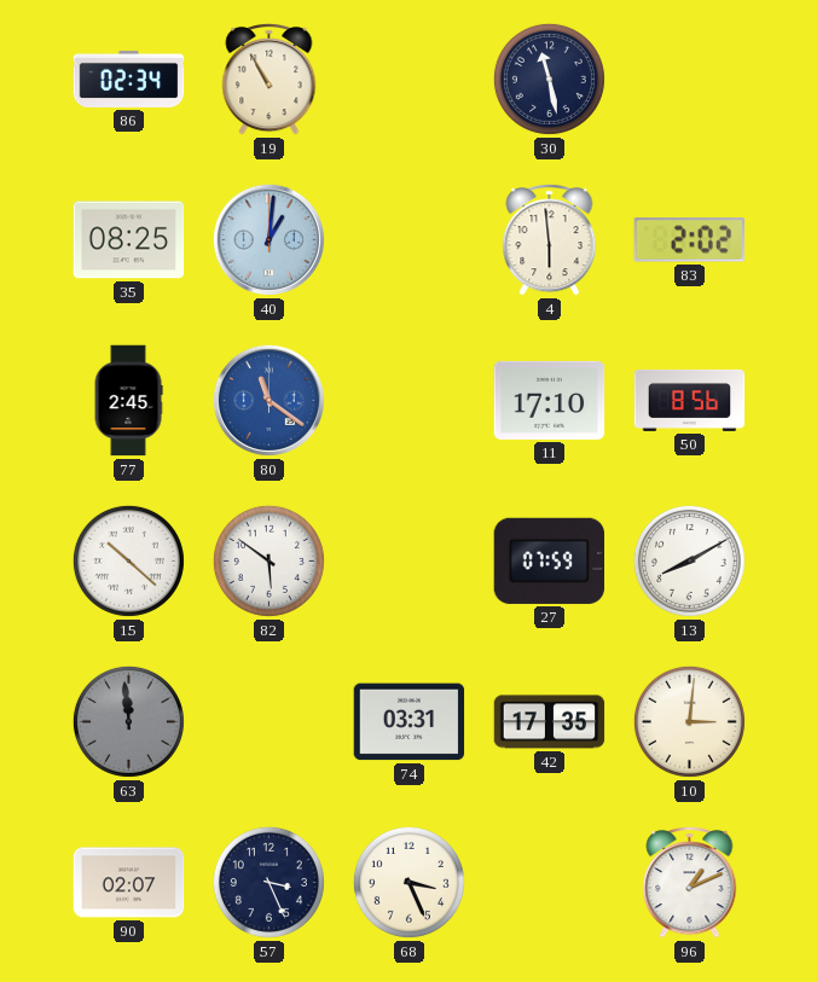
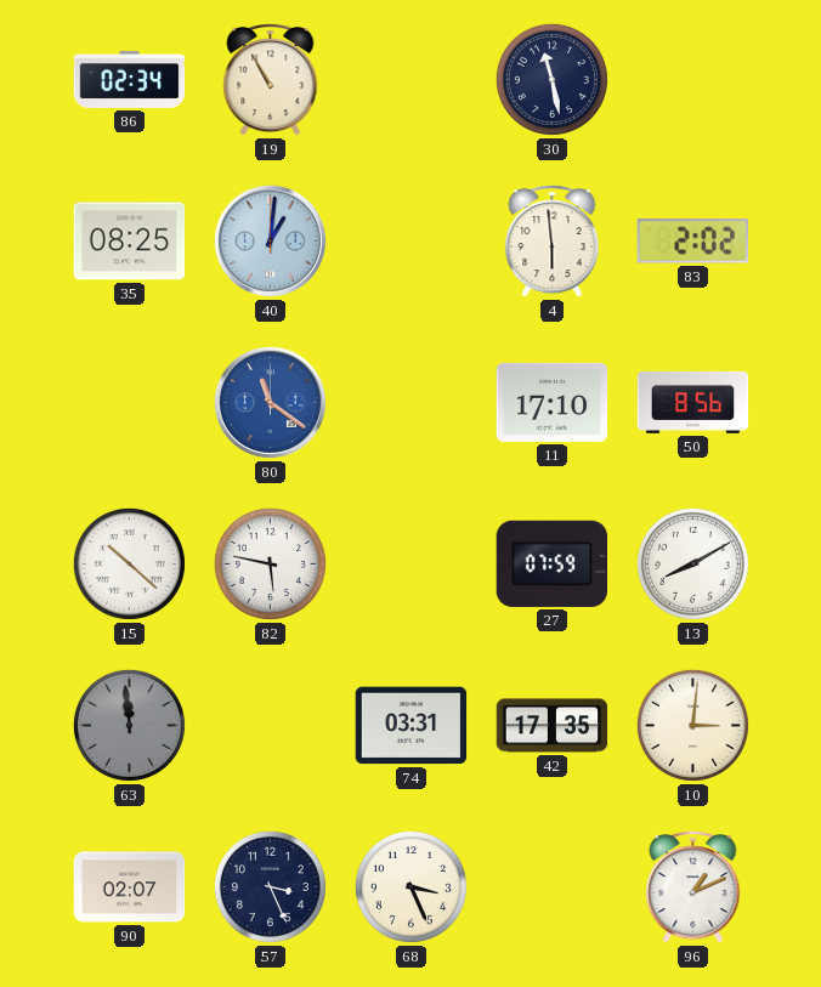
77: 2:45 -> none
82: 5:51 -> 5:47
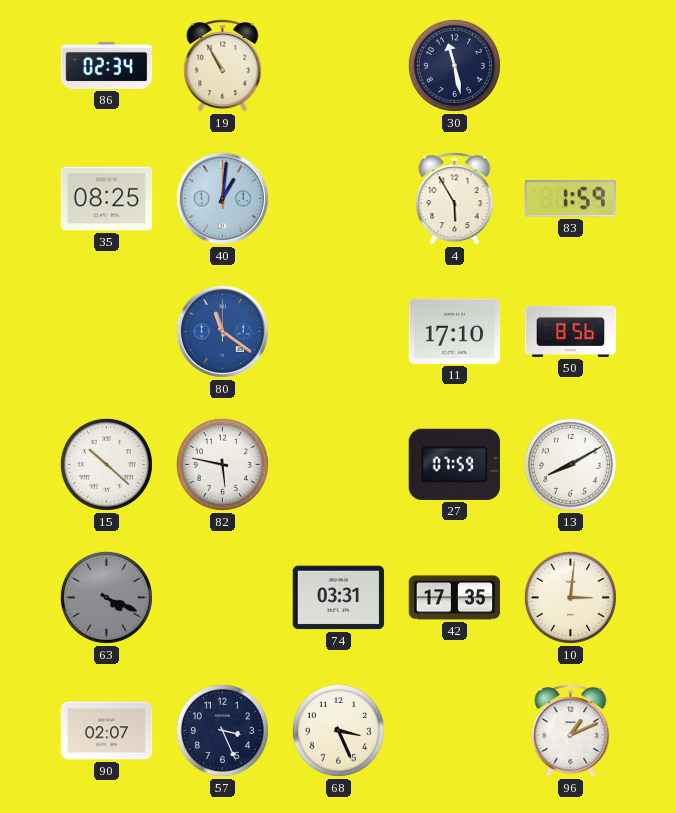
4: 5:59 -> 5:55
83: 2:02 -> 1:59
63: 11:59 -> 4:19
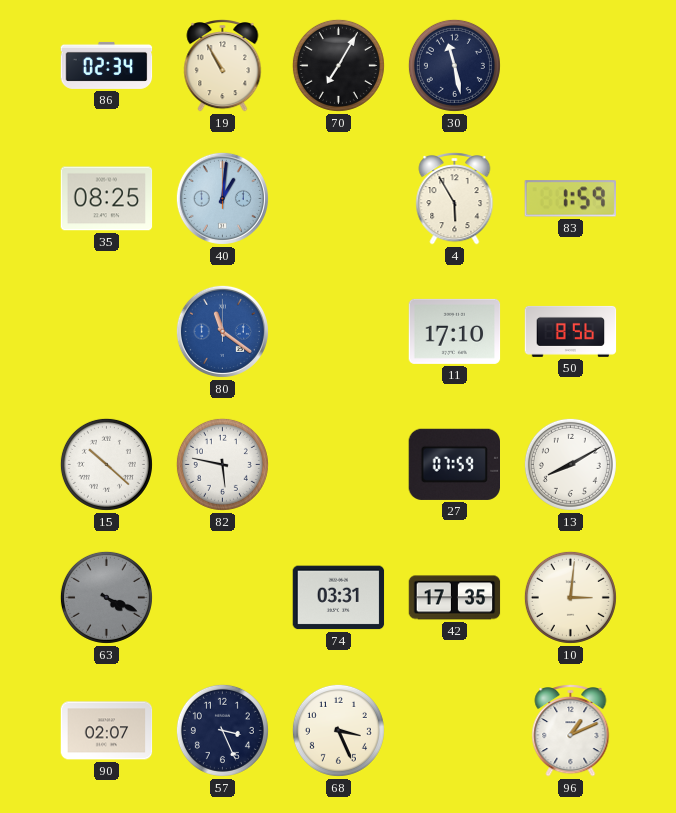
70: none -> 7:05
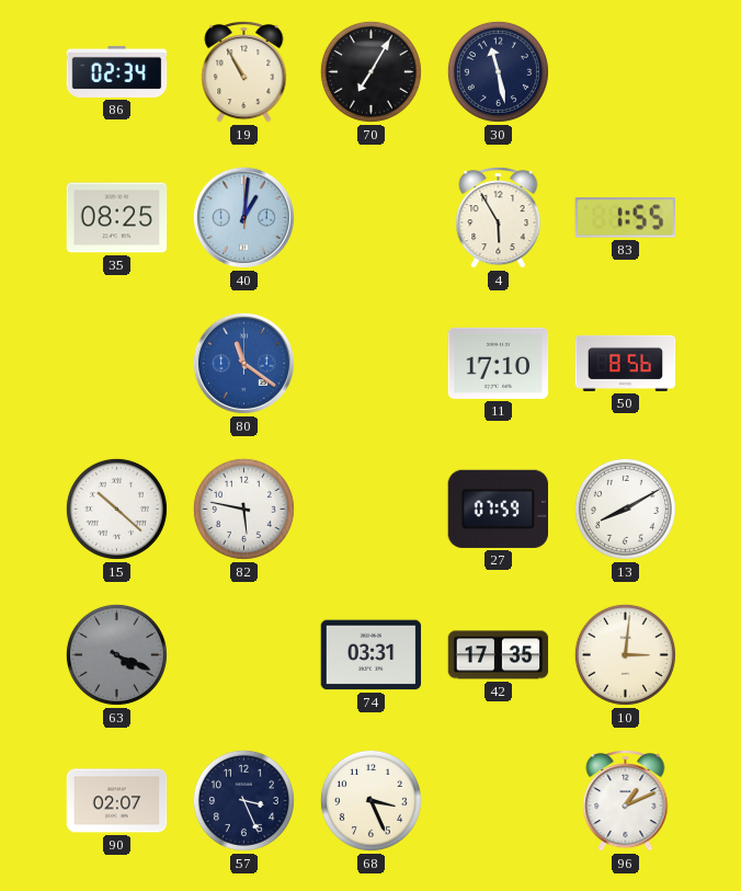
83: 1:59 -> 1:55
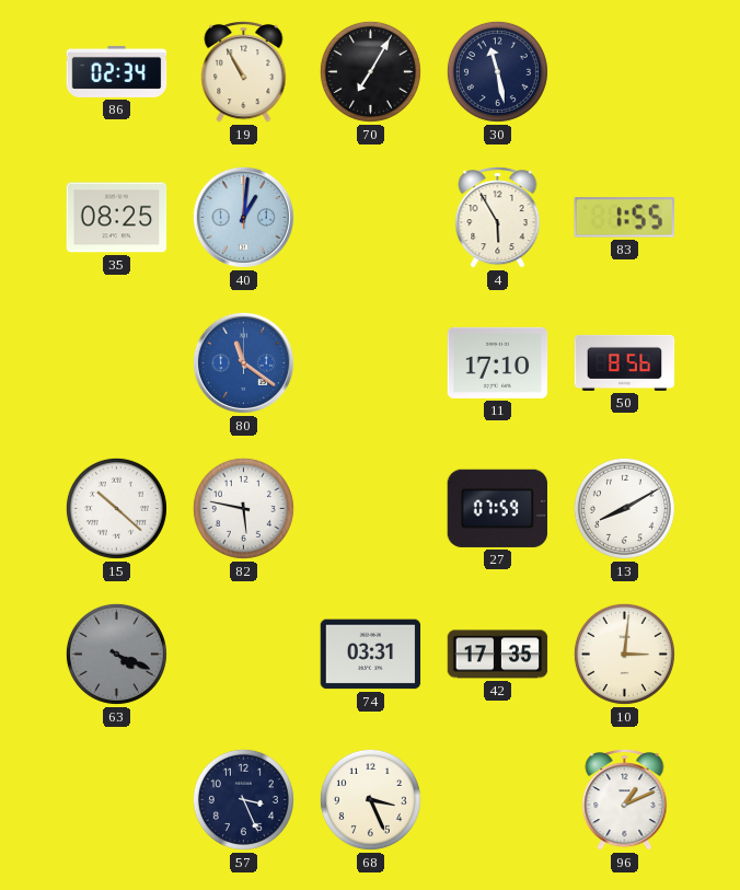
90: 02:07 -> none
